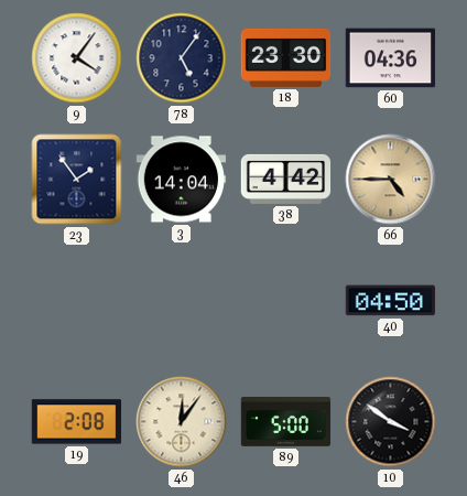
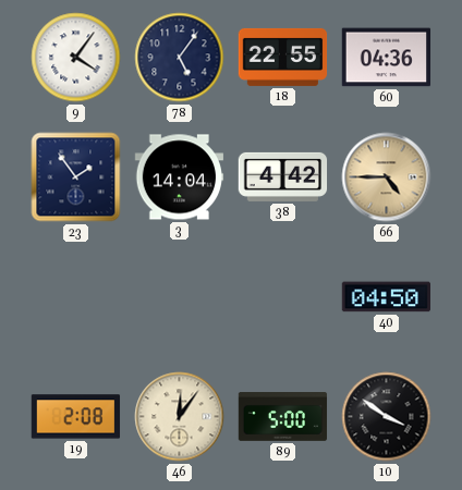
18: 23:30 -> 22:55
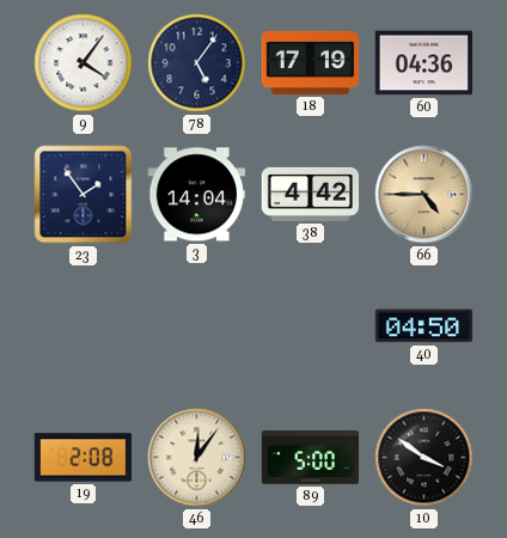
18: 22:55 -> 17:19
